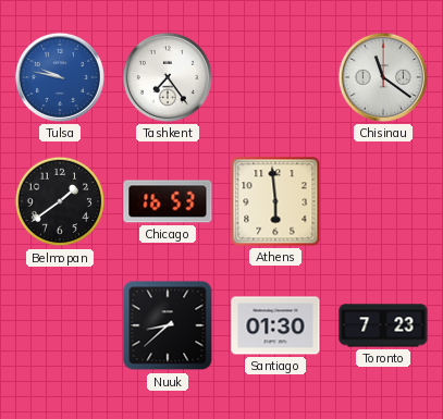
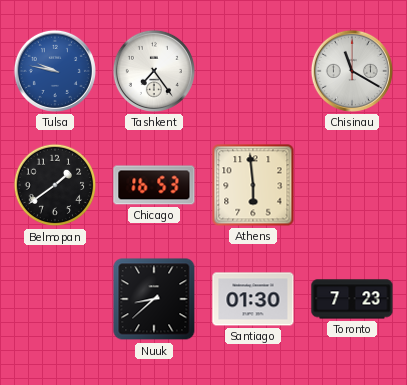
Chisinau: 11:21 -> 11:20
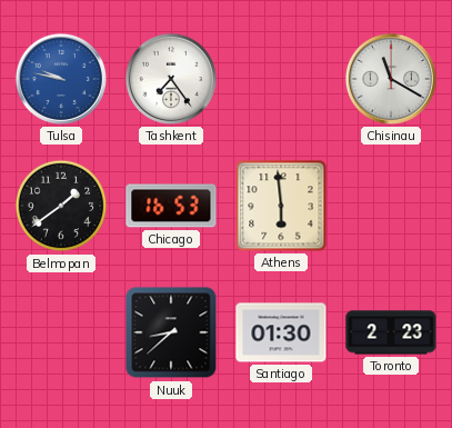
Toronto: 7:23 -> 2:23
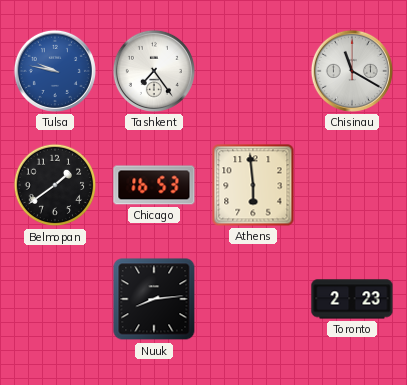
Nuuk: 8:38 -> 8:14
Santiago: 01:30 -> none
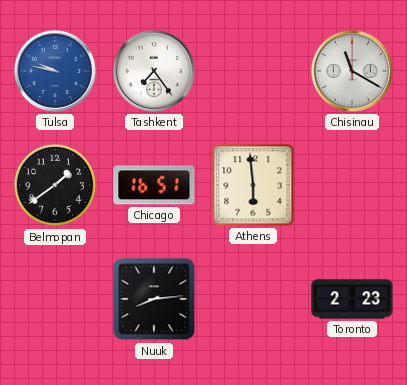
Chicago: 16:53 -> 16:51
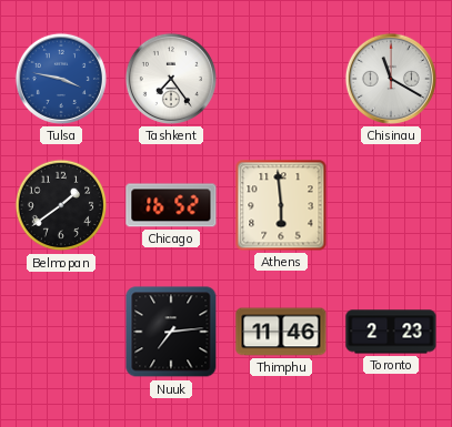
Tulsa: 9:47 -> 3:47
Chicago: 16:51 -> 16:52
Nuuk: 8:14 -> 7:14
Thimphu: none -> 11:46
